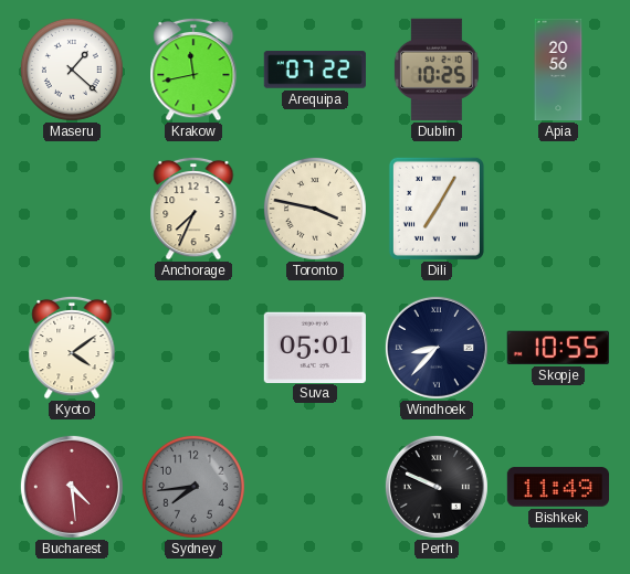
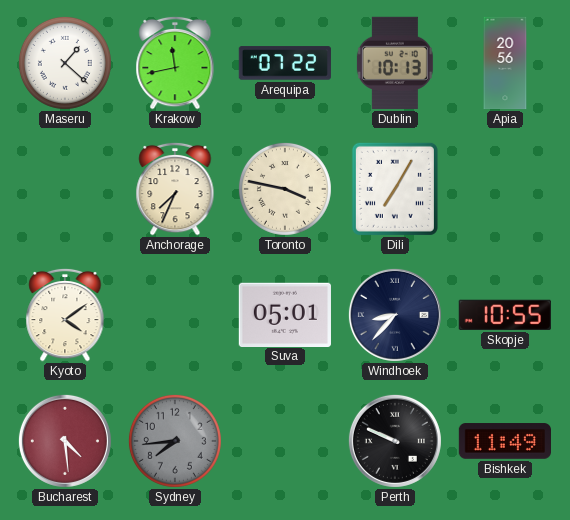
Dublin: 10:25 -> 10:13
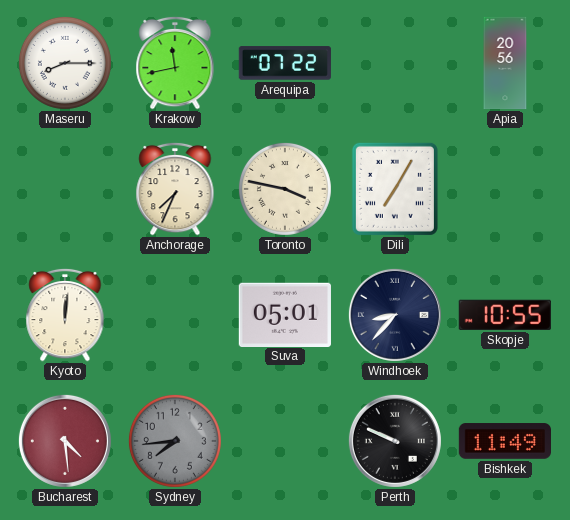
Maseru: 1:22 -> 8:15
Dublin: 10:13 -> none
Kyoto: 4:09 -> 12:01
